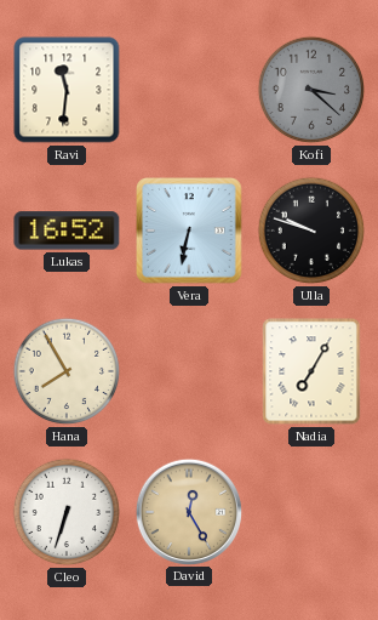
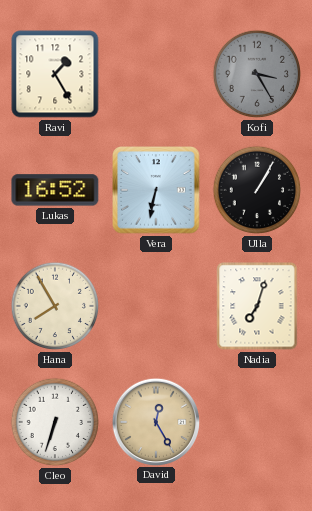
Ravi: 11:31 -> 1:25
Kofi: 3:22 -> 3:25
Ulla: 9:48 -> 1:05
Nadia: 7:05 -> 7:03
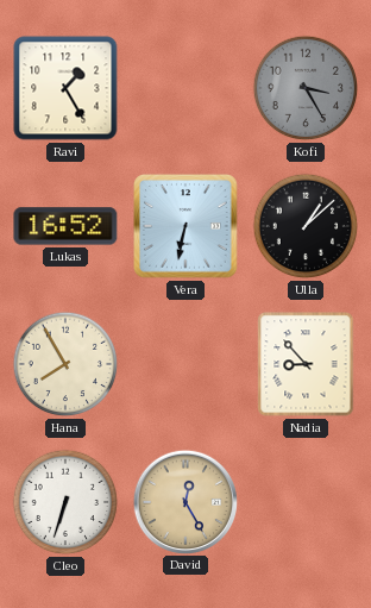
Ulla: 1:05 -> 1:08
Nadia: 7:03 -> 8:53
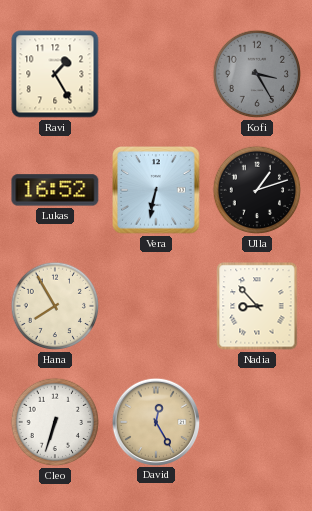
Ulla: 1:08 -> 1:12
